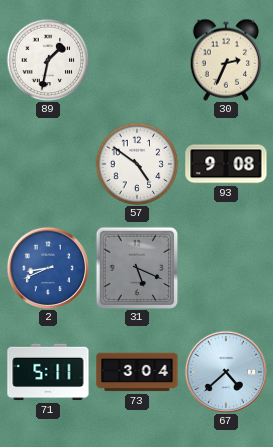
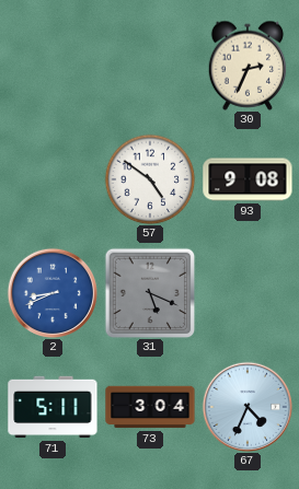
89: 1:32 -> none
67: 4:38 -> 4:34
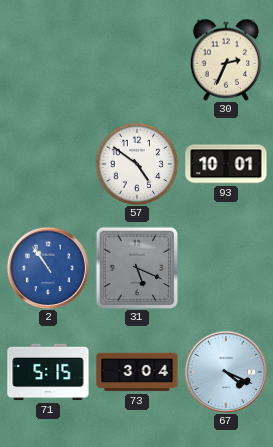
93: 9:08 -> 10:01
2: 8:41 -> 10:54
71: 5:11 -> 5:15
67: 4:34 -> 4:19
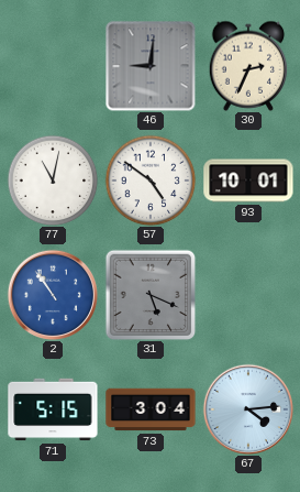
46: none -> 9:01
77: none -> 11:02
67: 4:19 -> 4:14
